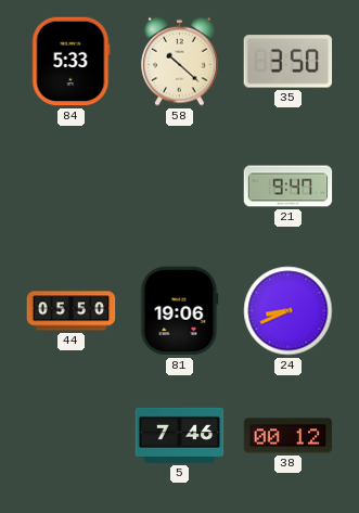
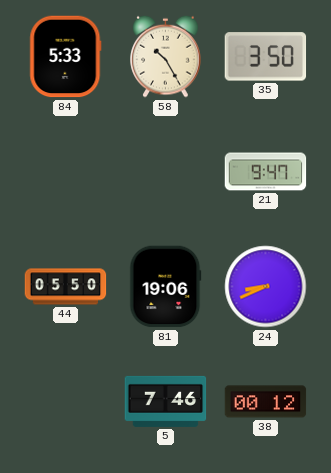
58: 10:22 -> 10:25
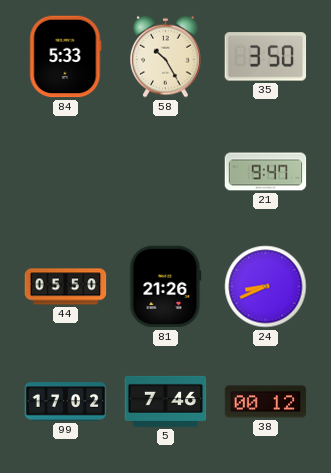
81: 19:06 -> 21:26
99: none -> 17:02
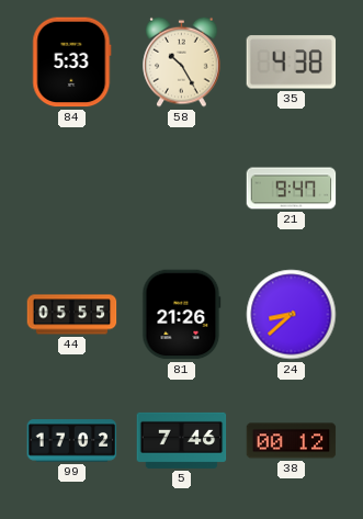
35: 3:50 -> 4:38
44: 05:50 -> 05:55
24: 8:41 -> 8:38
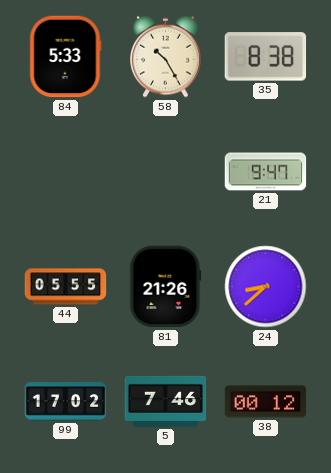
35: 4:38 -> 8:38
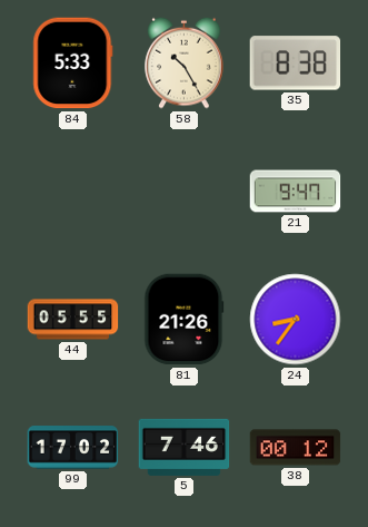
24: 8:38 -> 8:36
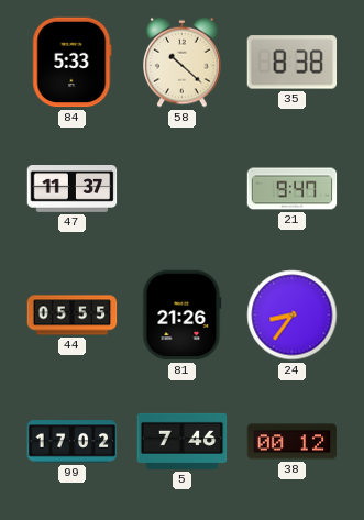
58: 10:25 -> 10:22
47: none -> 11:37
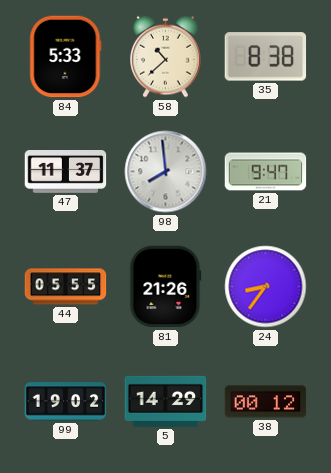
58: 10:22 -> 10:38
98: none -> 7:59
99: 17:02 -> 19:02
5: 7:46 -> 14:29
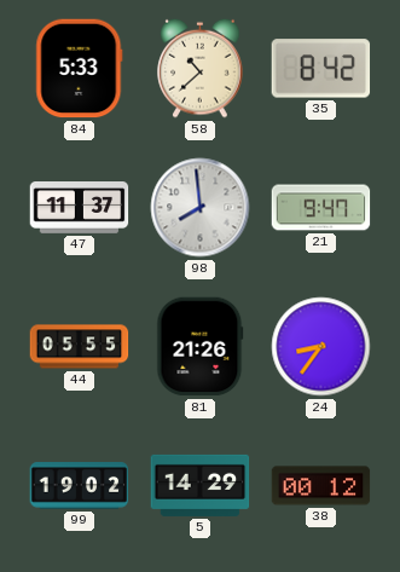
35: 8:38 -> 8:42
